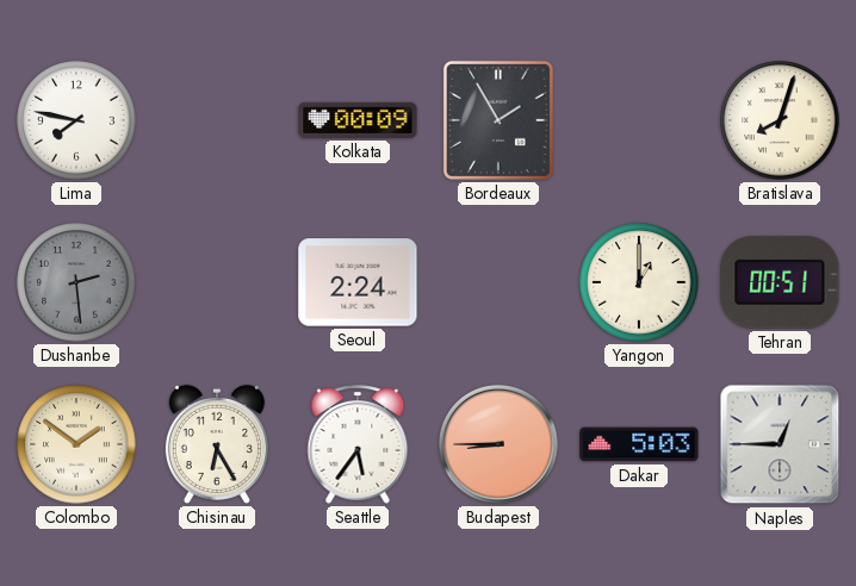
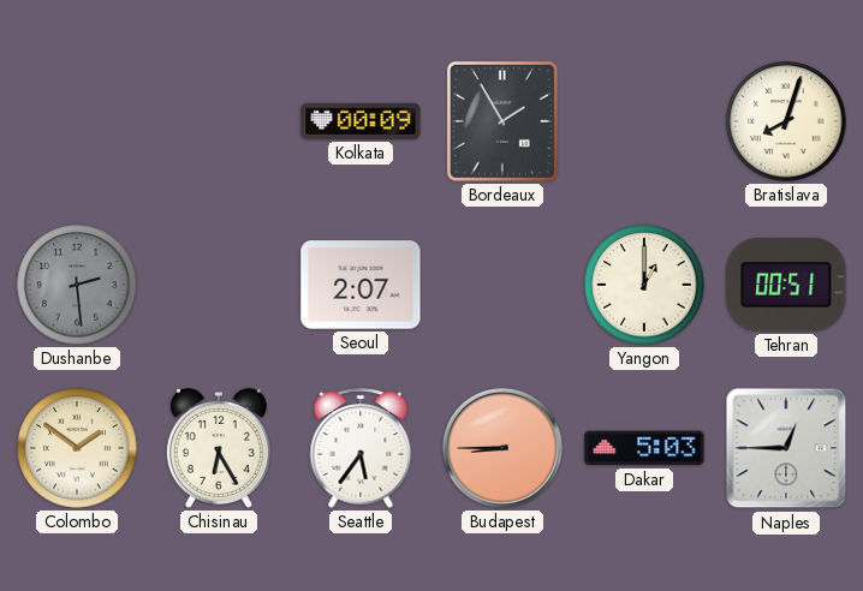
Lima: 7:47 -> none
Seoul: 2:24 -> 2:07
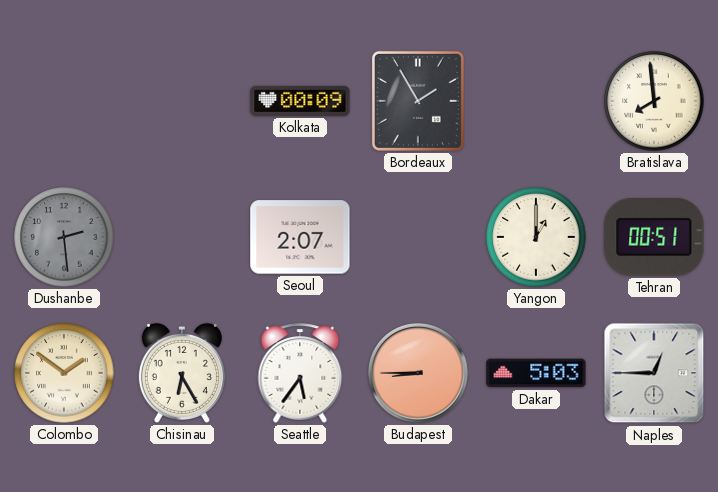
Bratislava: 8:03 -> 7:59
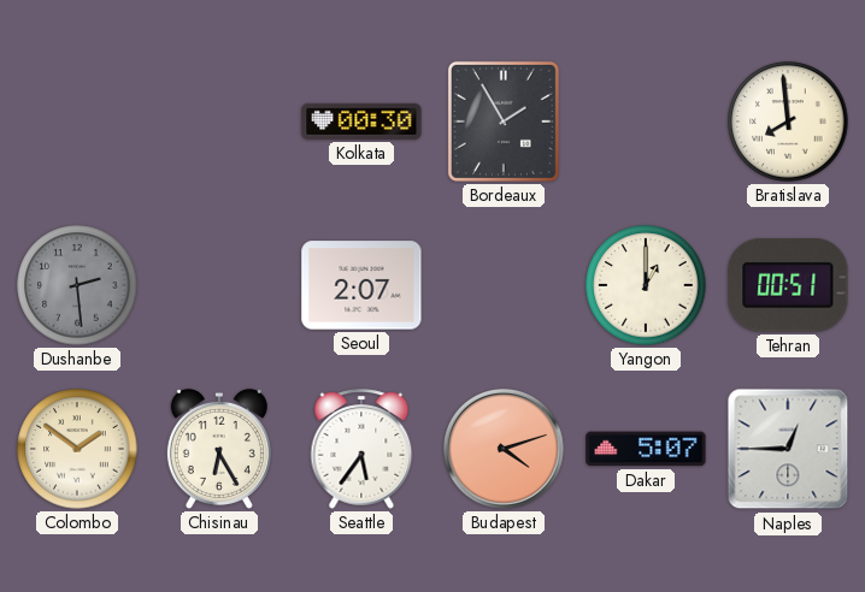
Kolkata: 00:09 -> 00:30
Budapest: 8:45 -> 4:12
Dakar: 5:03 -> 5:07
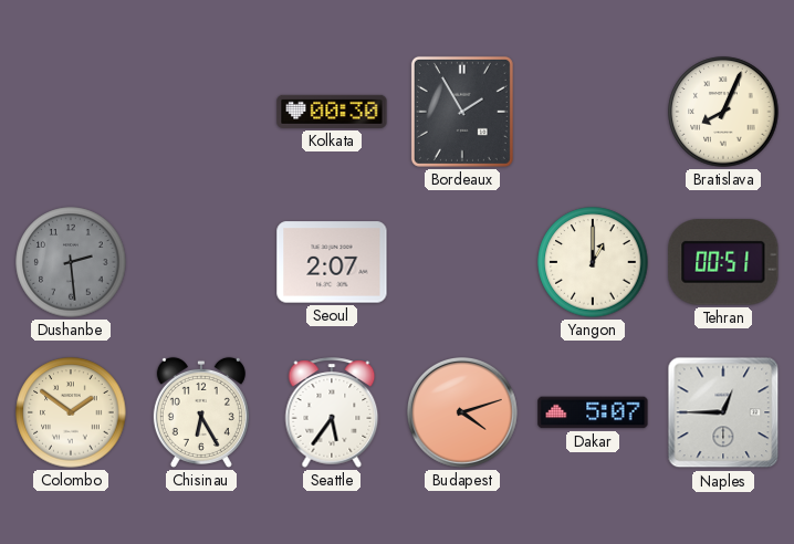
Bratislava: 7:59 -> 8:04
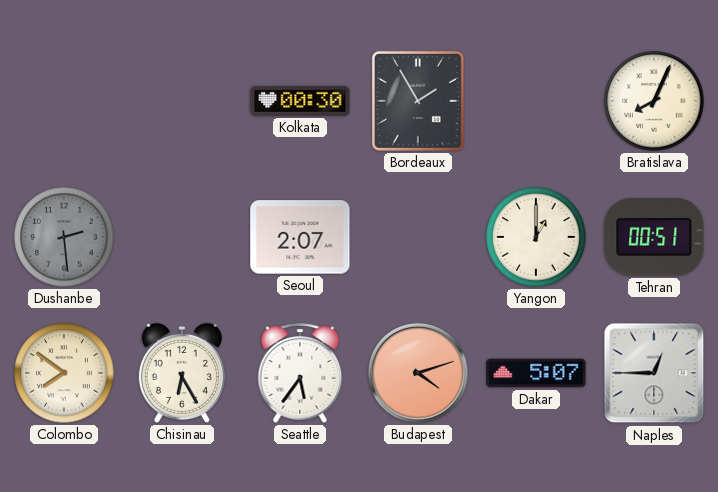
Colombo: 1:51 -> 7:51
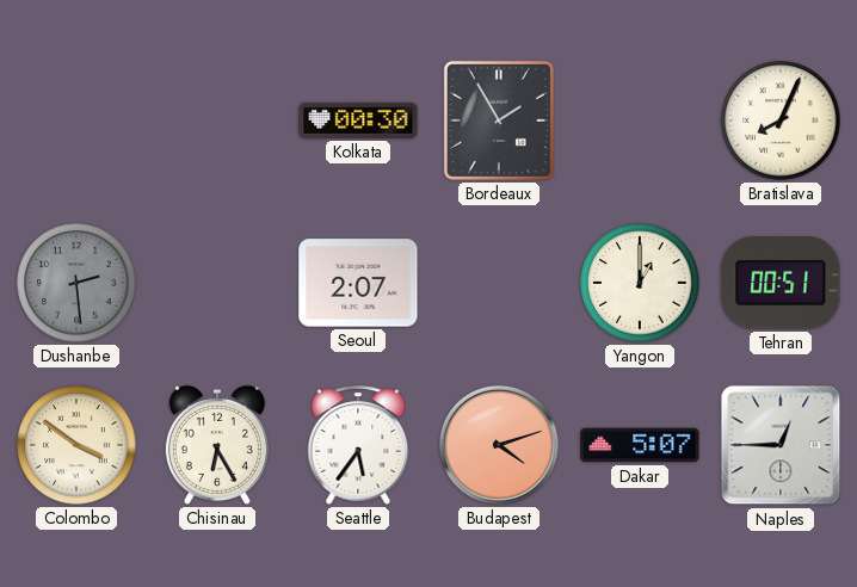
Colombo: 7:51 -> 3:51
